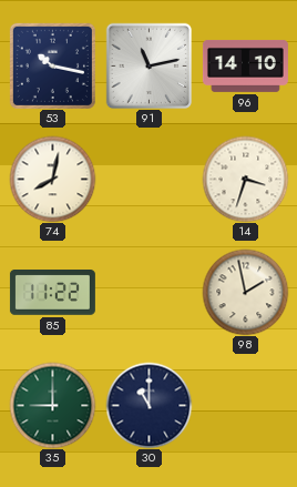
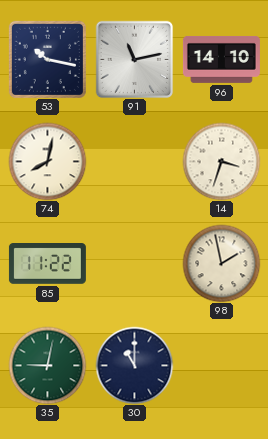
35: 9:00 -> 9:02
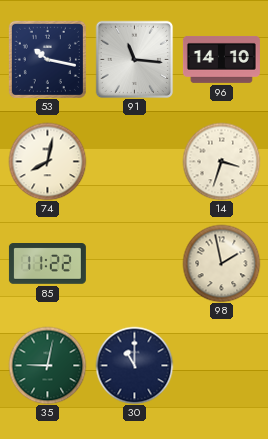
91: 11:13 -> 11:16
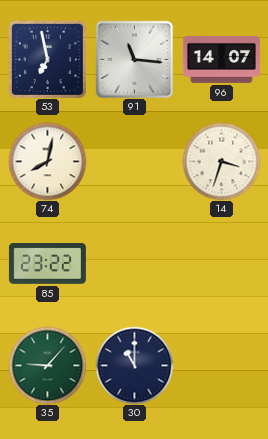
53: 10:17 -> 6:58
96: 14:10 -> 14:07
85: 11:22 -> 23:22
98: 1:58 -> none
35: 9:02 -> 9:07
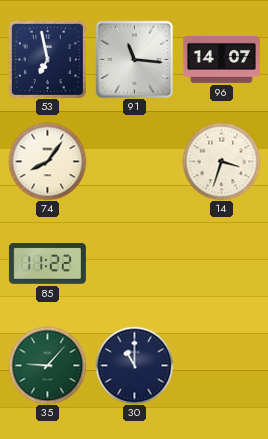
74: 8:02 -> 8:06
85: 23:22 -> 11:22
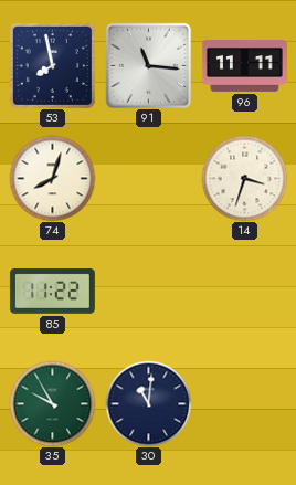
53: 6:58 -> 7:58
96: 14:07 -> 11:11
74: 8:06 -> 8:03
35: 9:07 -> 9:55
30: 11:00 -> 11:01
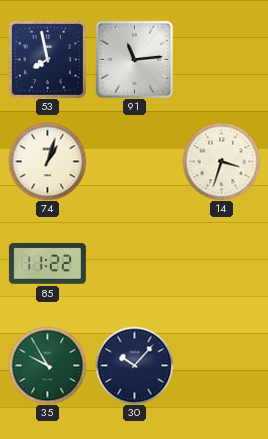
91: 11:16 -> 11:14
96: 11:11 -> none
74: 8:03 -> 1:03
30: 11:01 -> 10:07
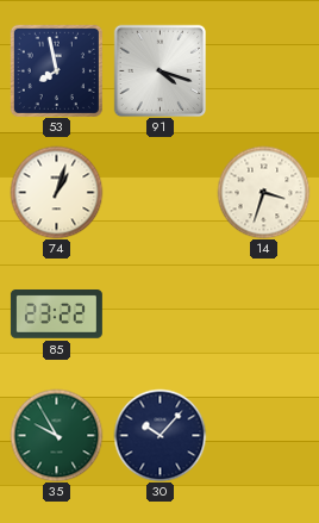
91: 11:14 -> 4:18
85: 11:22 -> 23:22
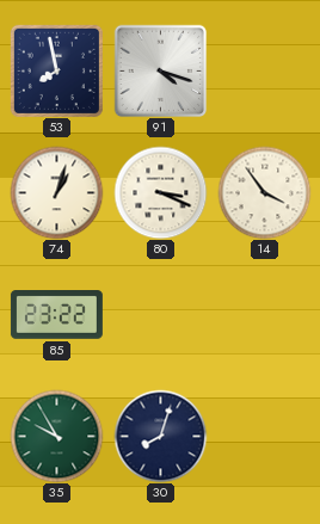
80: none -> 3:19
14: 3:33 -> 3:54
30: 10:07 -> 8:03
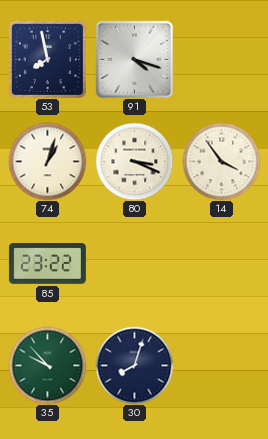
35: 9:55 -> 9:53
